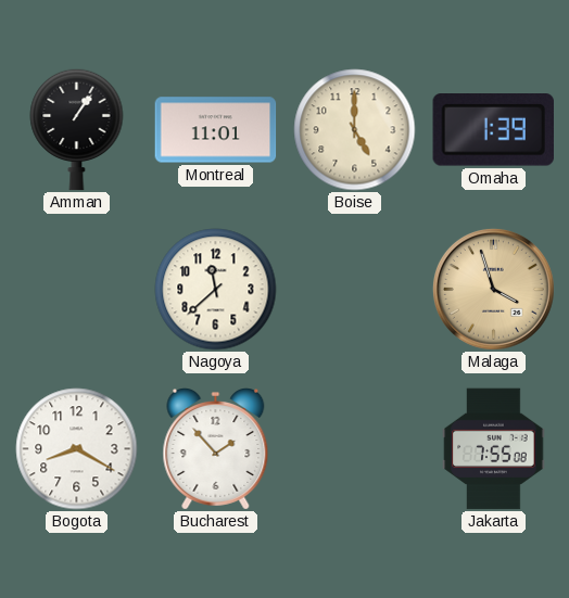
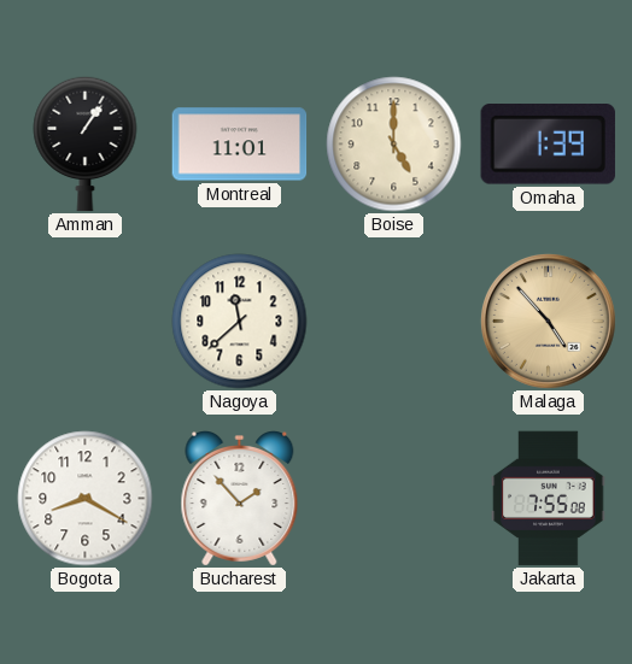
Malaga: 3:57 -> 4:53
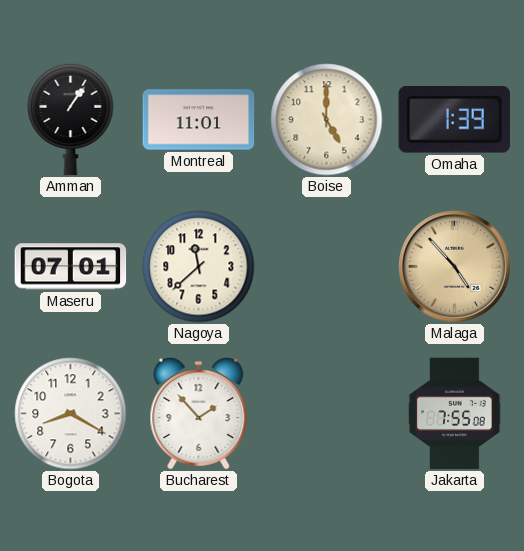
Maseru: none -> 07:01
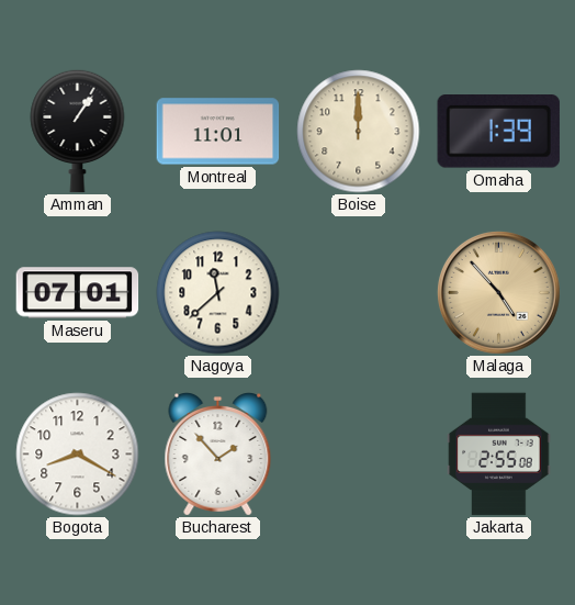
Boise: 5:00 -> 12:00
Jakarta: 7:55 -> 2:55
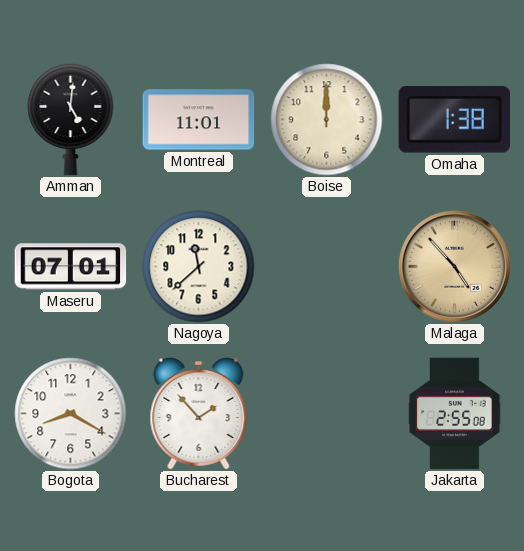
Amman: 1:06 -> 5:01
Omaha: 1:39 -> 1:38
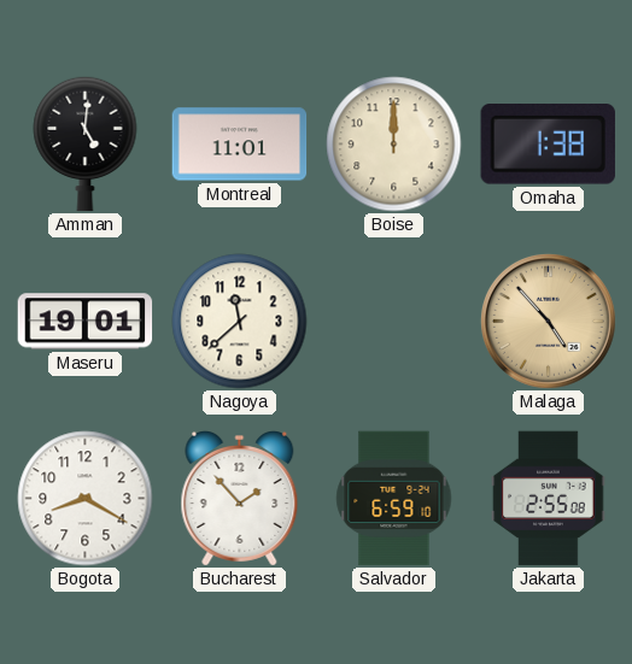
Maseru: 07:01 -> 19:01
Salvador: none -> 6:59
